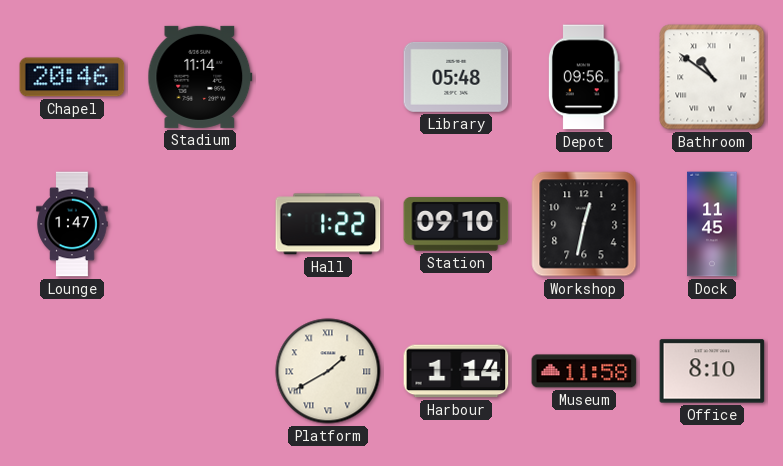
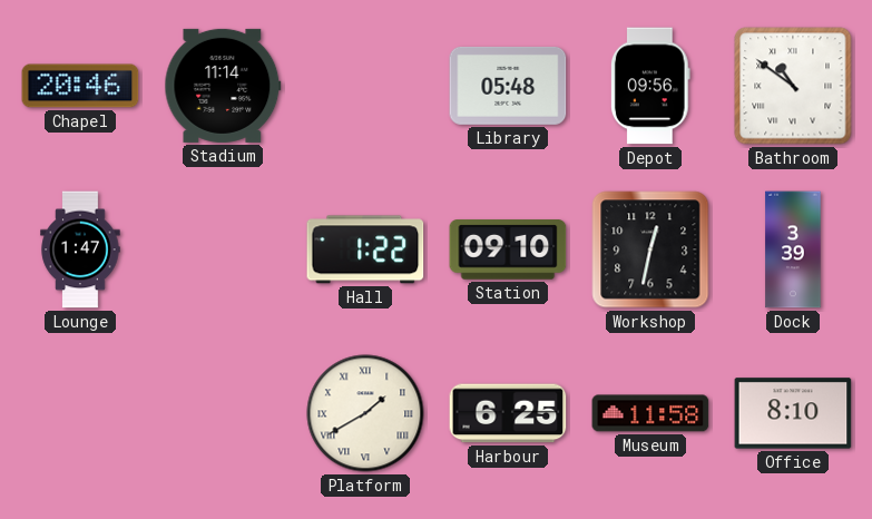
Dock: 11:45 -> 3:39
Harbour: 1:14 -> 6:25
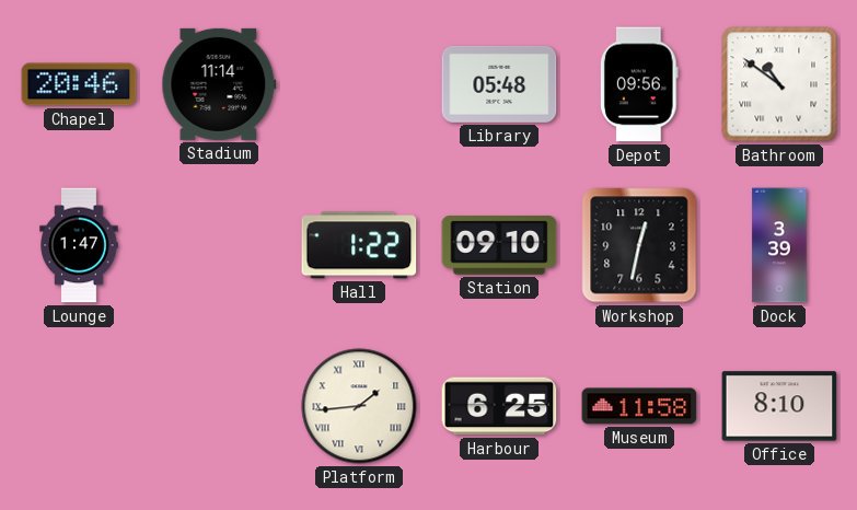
Platform: 1:40 -> 1:44
